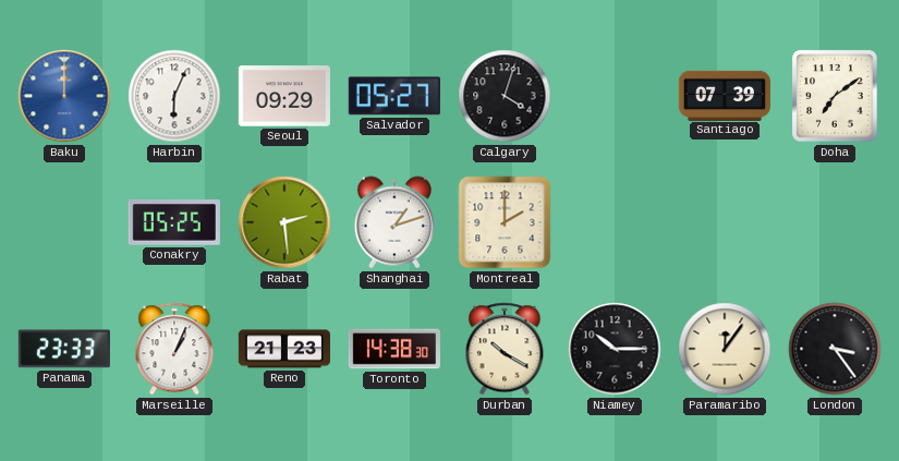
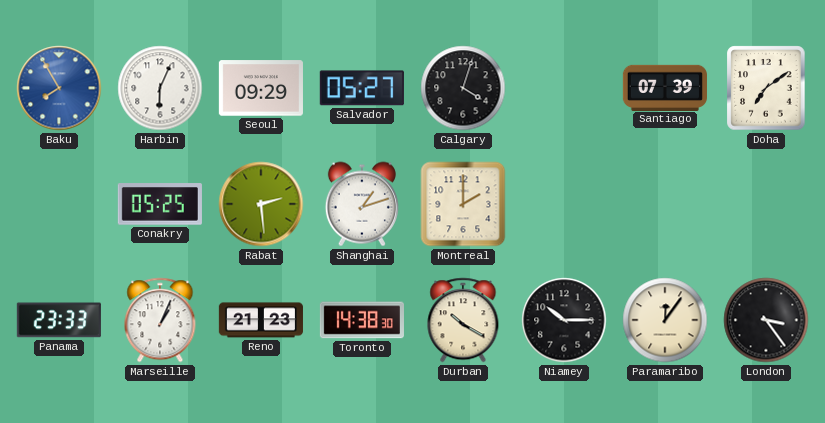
Baku: 12:00 -> 7:55
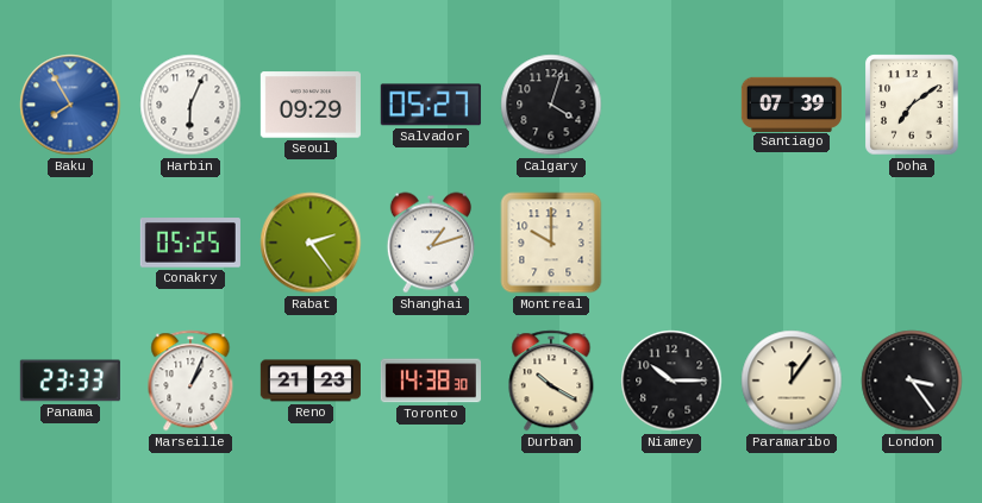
Rabat: 2:29 -> 2:24
Montreal: 2:00 -> 10:00
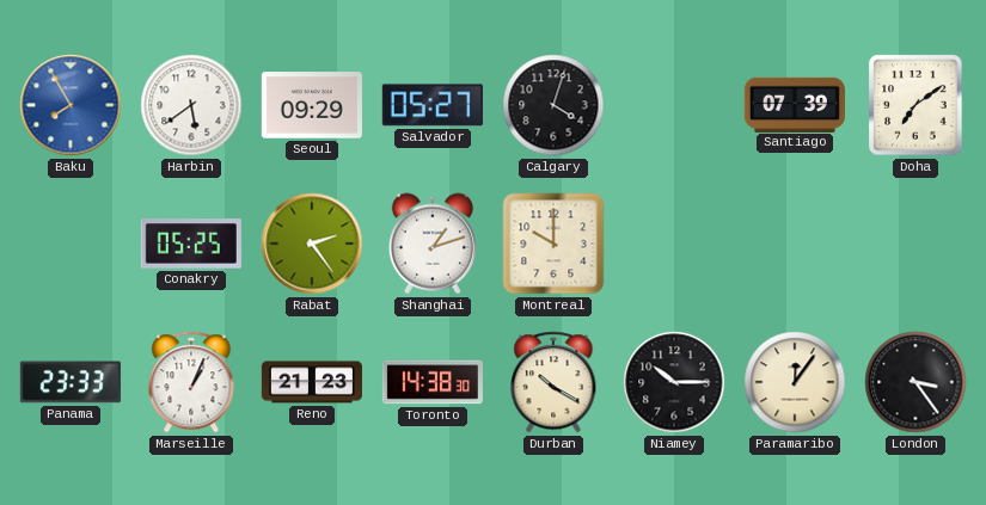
Harbin: 6:04 -> 5:39
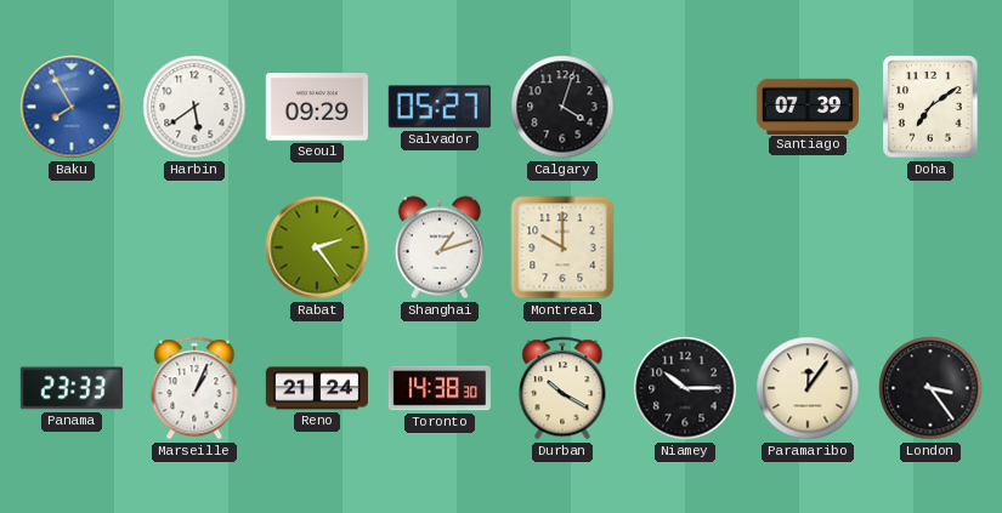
Conakry: 05:25 -> none
Reno: 21:23 -> 21:24
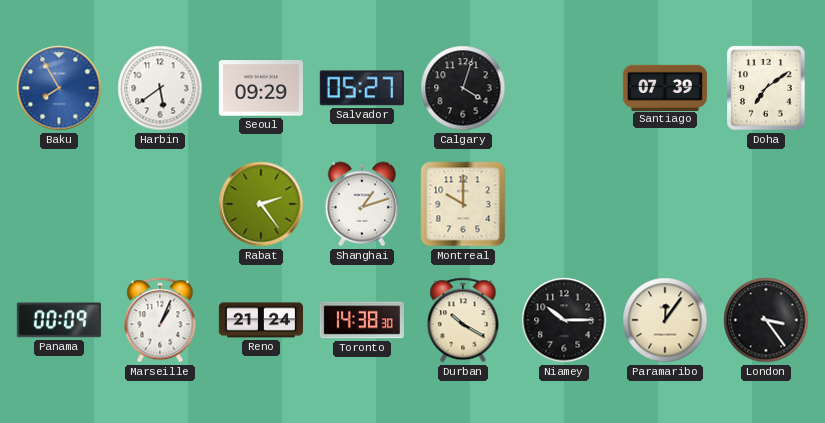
Panama: 23:33 -> 00:09
